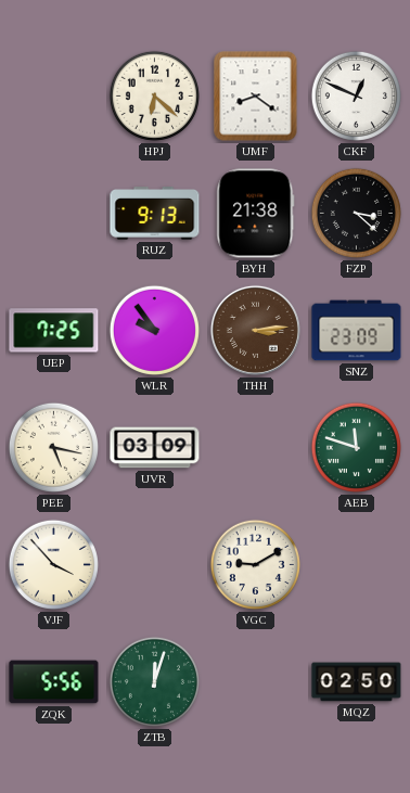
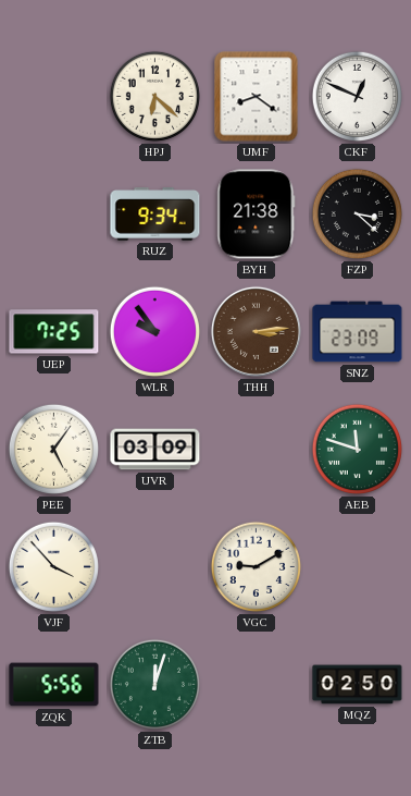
RUZ: 9:13 -> 9:34
PEE: 5:17 -> 5:06
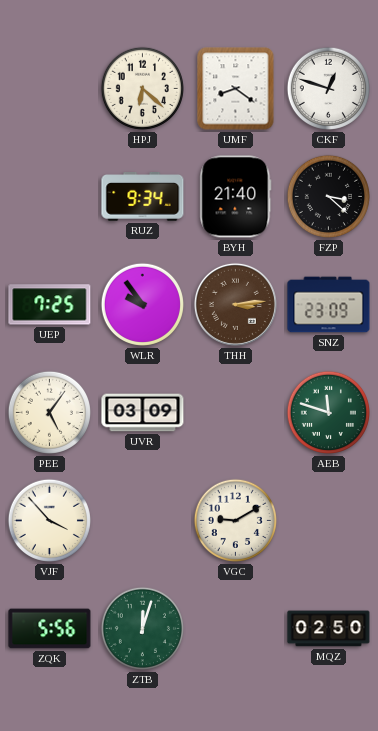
CKF: 12:49 -> 12:48
BYH: 21:38 -> 21:40
